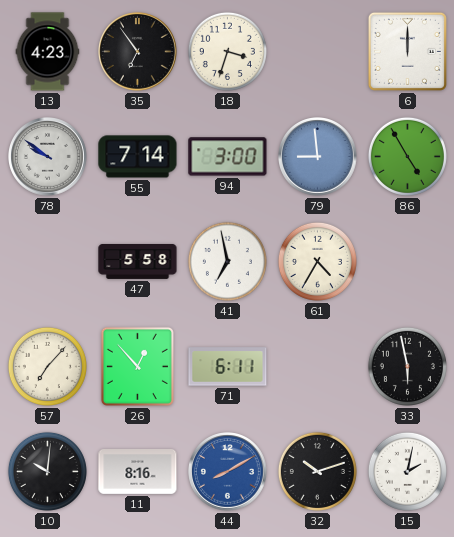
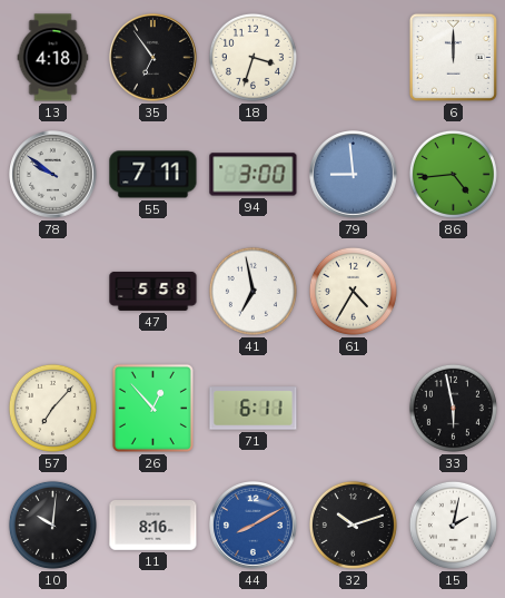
13: 4:23 -> 4:18
55: 7:14 -> 7:11
86: 4:55 -> 4:44
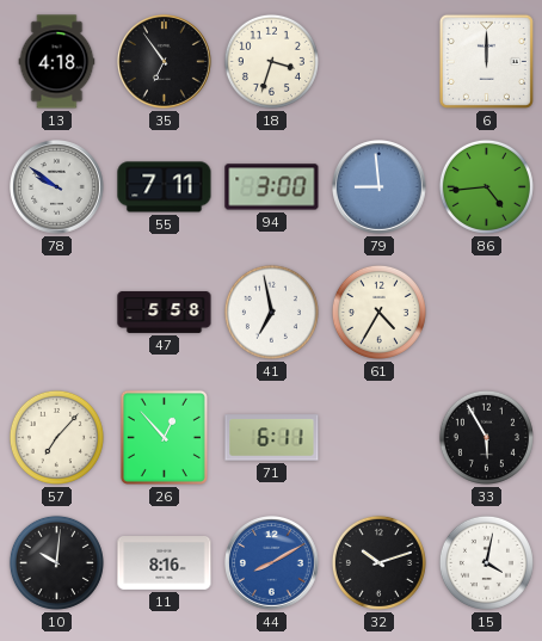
33: 5:58 -> 5:55
15: 2:02 -> 4:02
